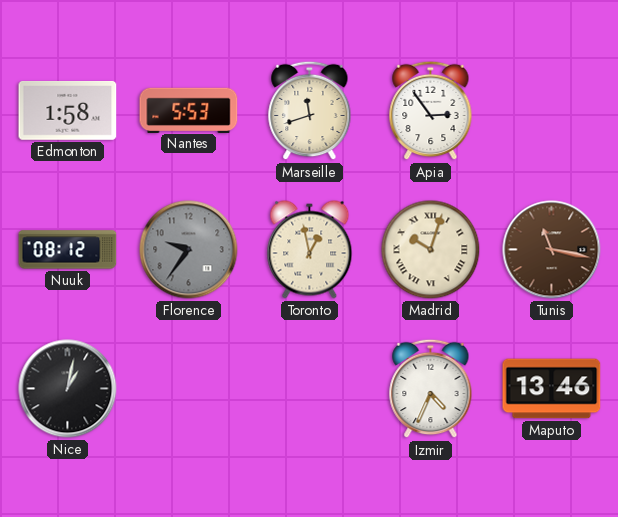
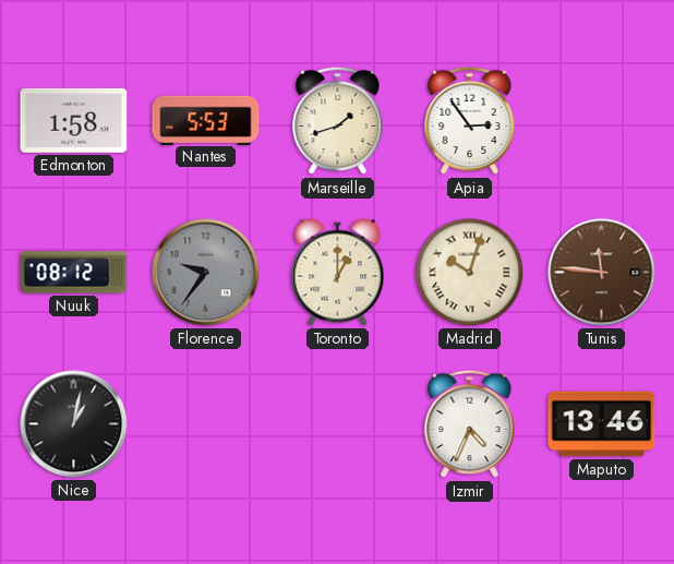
Marseille: 11:42 -> 1:42
Toronto: 12:58 -> 1:00
Tunis: 11:17 -> 11:46
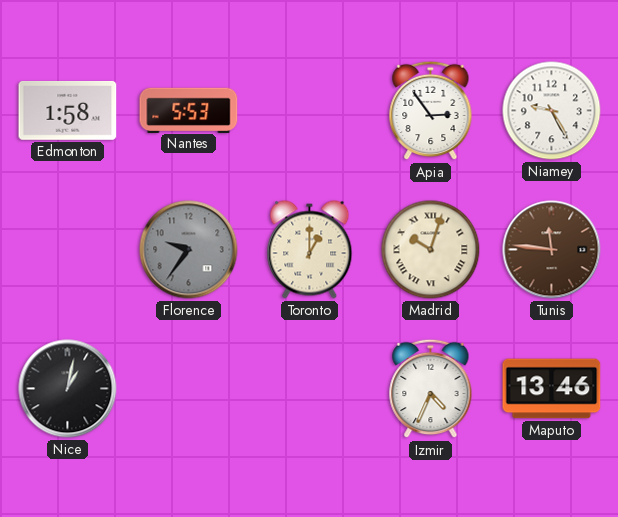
Marseille: 1:42 -> none
Niamey: none -> 9:25
Nuuk: 08:12 -> none
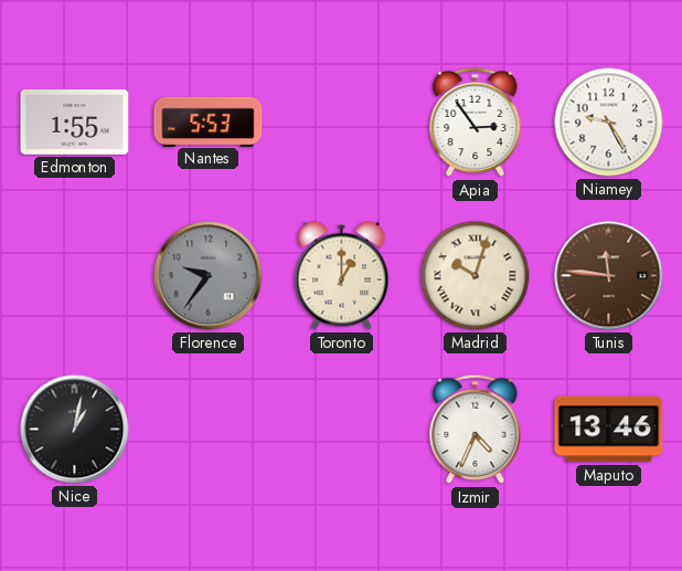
Edmonton: 1:58 -> 1:55
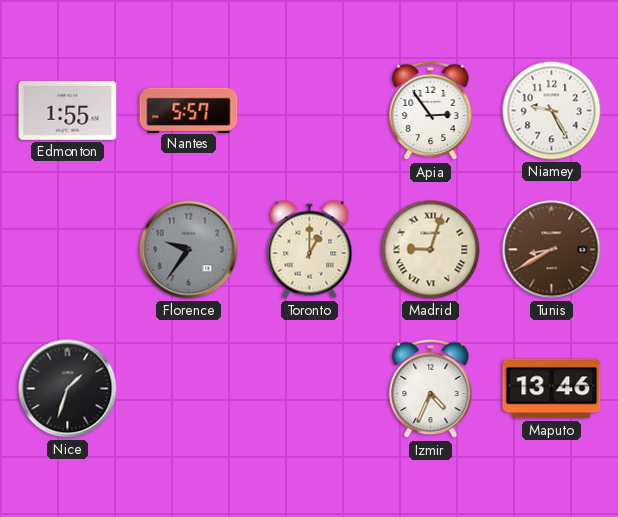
Nantes: 5:53 -> 5:57
Madrid: 10:03 -> 9:03
Tunis: 11:46 -> 8:40
Nice: 1:02 -> 1:33
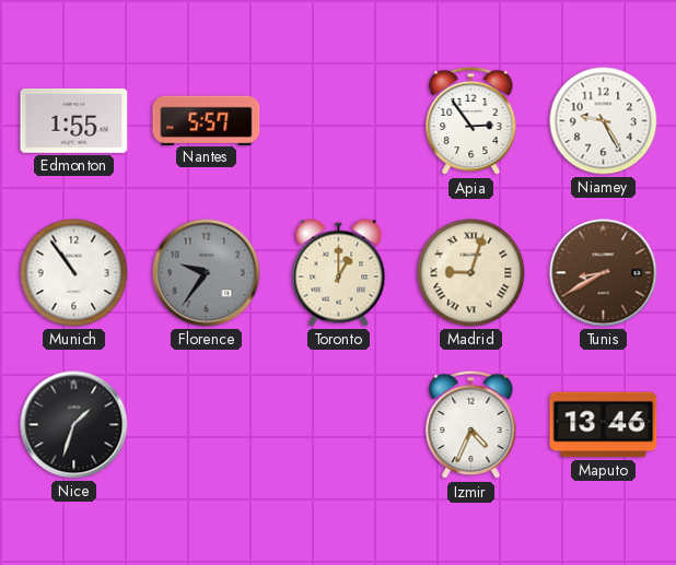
Munich: none -> 10:54
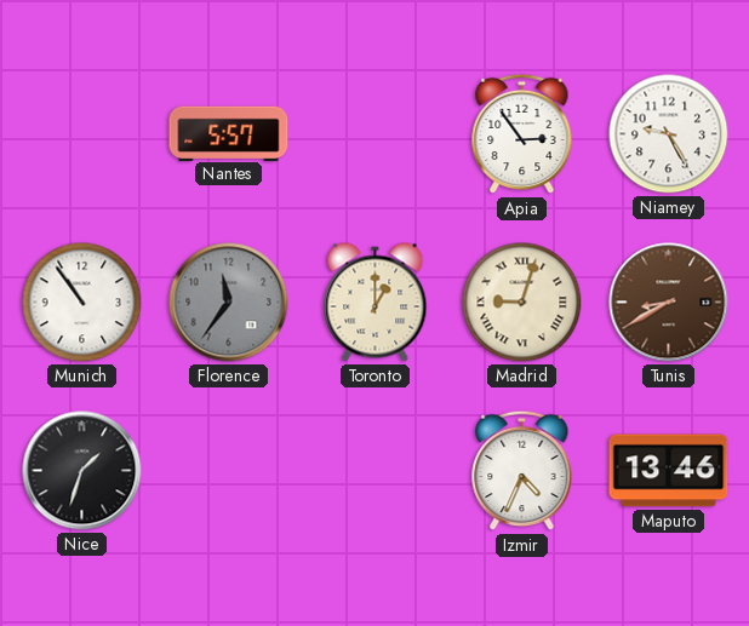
Edmonton: 1:55 -> none
Florence: 9:36 -> 11:36
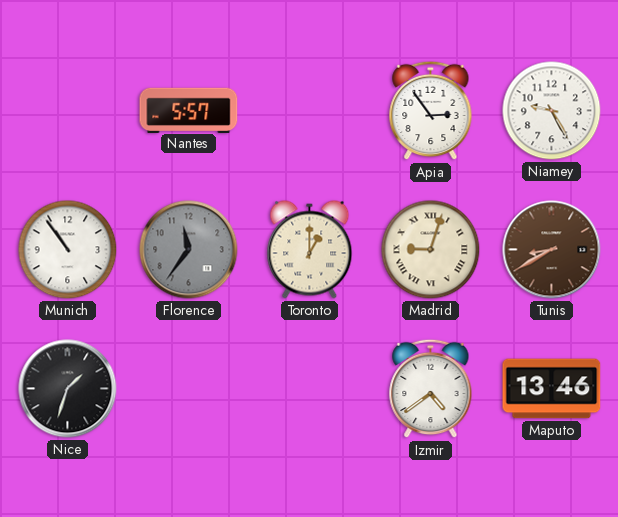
Izmir: 4:34 -> 4:39
